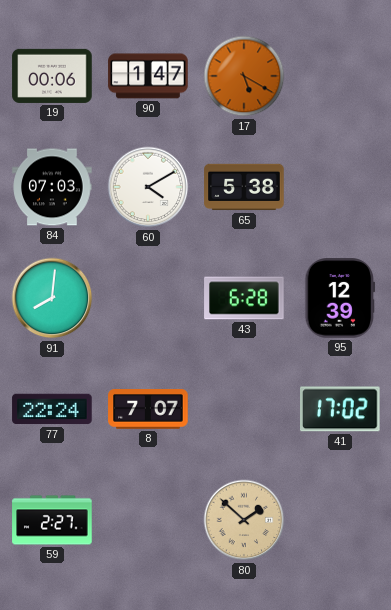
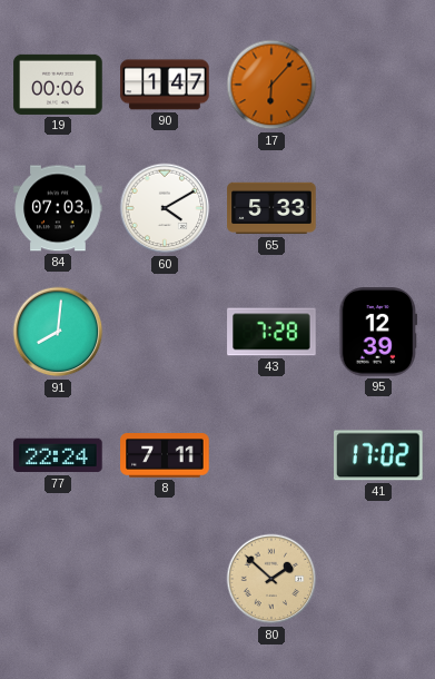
17: 5:20 -> 6:07
65: 5:38 -> 5:33
43: 6:28 -> 7:28
8: 7:07 -> 7:11
59: 2:27 -> none
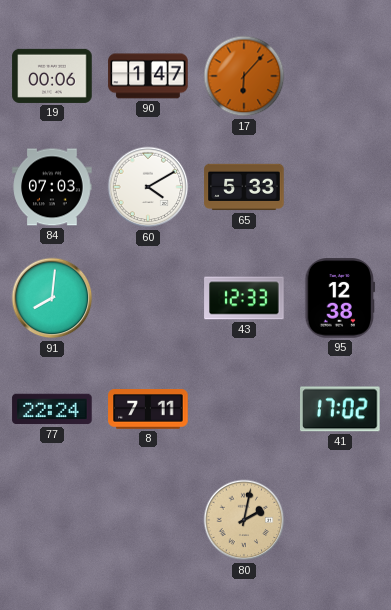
43: 7:28 -> 12:33
95: 12:39 -> 12:38
80: 1:52 -> 2:02
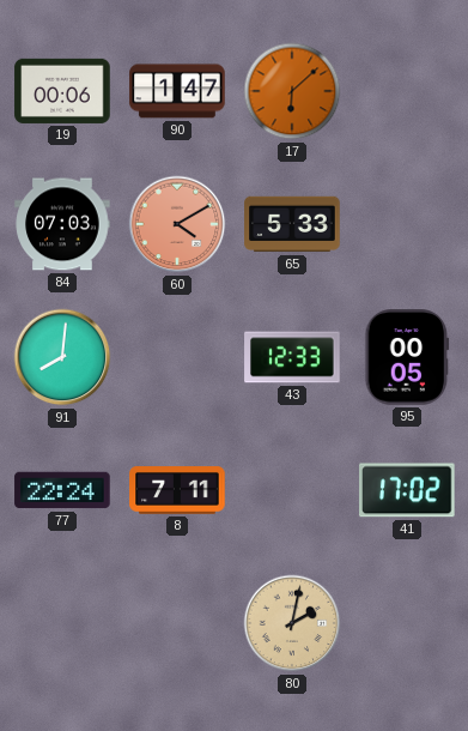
17: 6:07 -> 6:08
60 dial: white -> salmon
95: 12:38 -> 00:05
